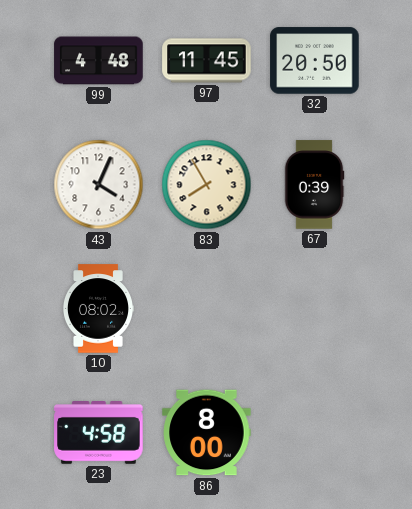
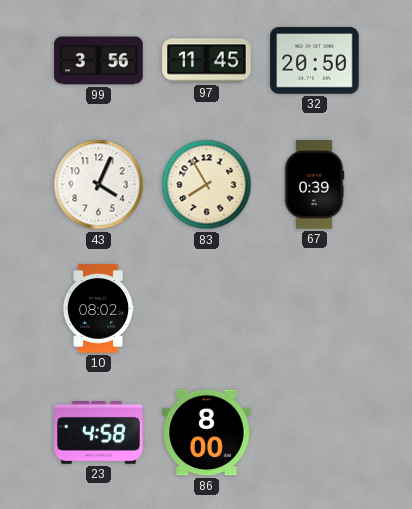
99: 4:48 -> 3:56
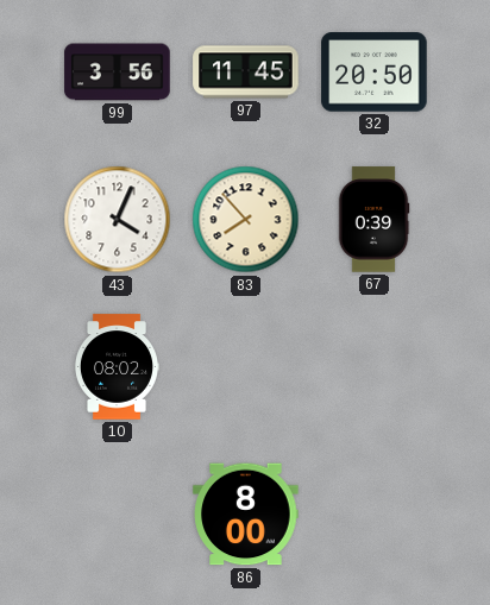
83: 7:55 -> 7:53
23: 4:58 -> none
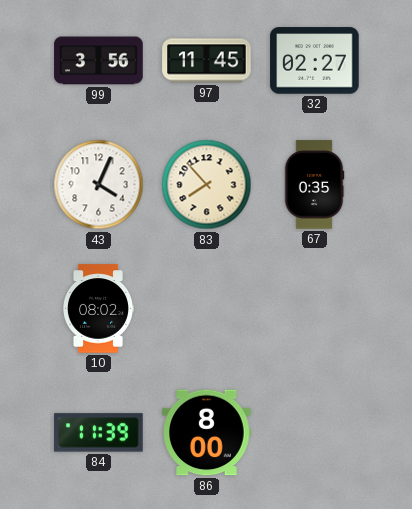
32: 20:50 -> 02:27
67: 0:39 -> 0:35
84: none -> 11:39
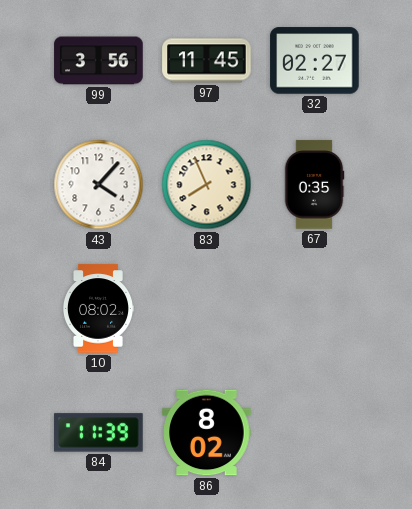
43: 4:04 -> 4:07
83: 7:53 -> 7:56
86: 8:00 -> 8:02
